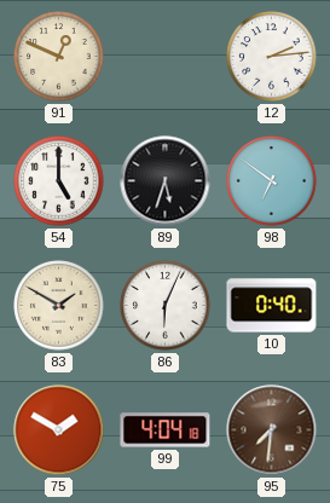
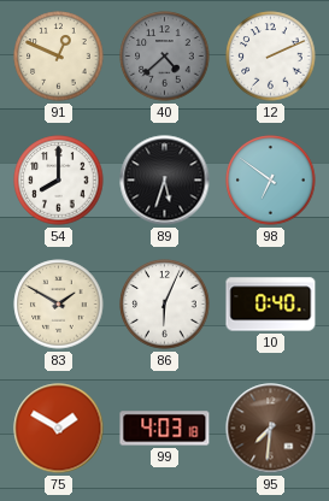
40: none -> 4:38
12: 2:14 -> 2:11
54: 5:00 -> 8:00
99: 4:04 -> 4:03
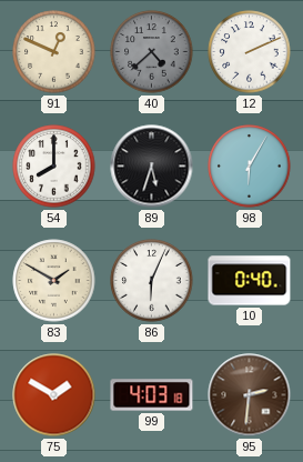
98: 6:51 -> 6:05
95: 7:31 -> 2:31
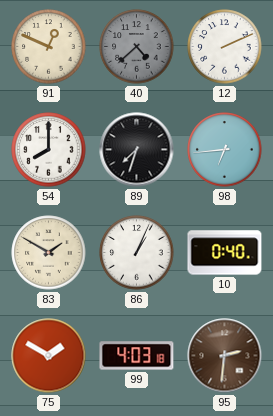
89: 5:33 -> 7:33
98: 6:05 -> 6:44
86: 6:04 -> 1:04
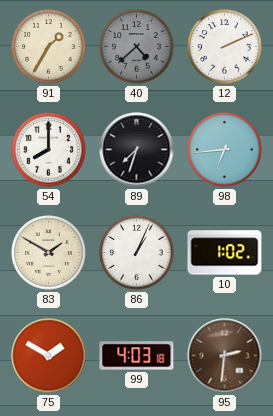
91: 12:49 -> 1:35
10: 0:40 -> 1:02
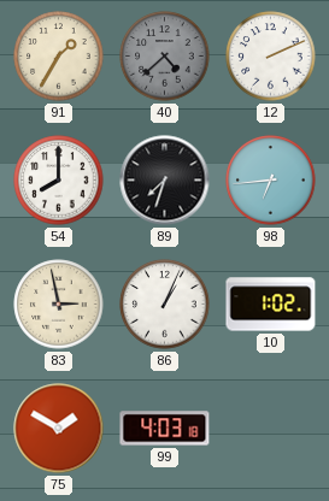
83: 1:50 -> 2:58
95: 2:31 -> none
